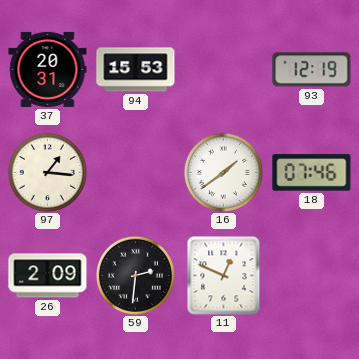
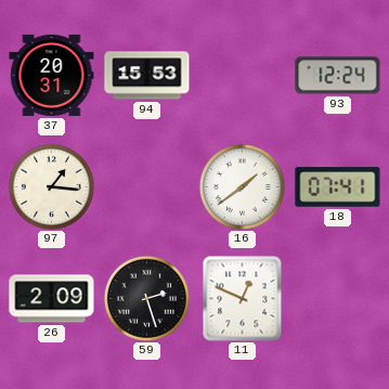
93: 12:19 -> 12:24
18: 07:46 -> 07:41
59: 2:31 -> 2:27
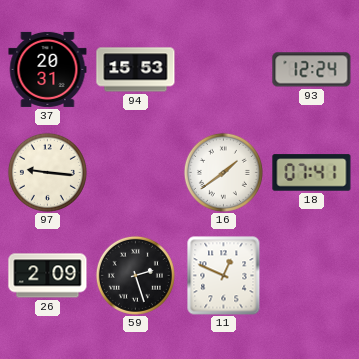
97: 1:16 -> 9:16
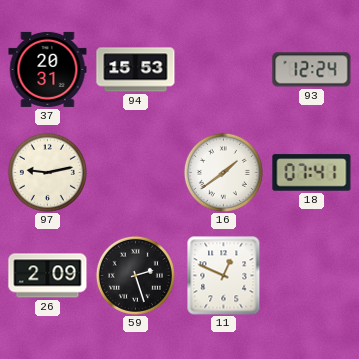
97: 9:16 -> 9:13
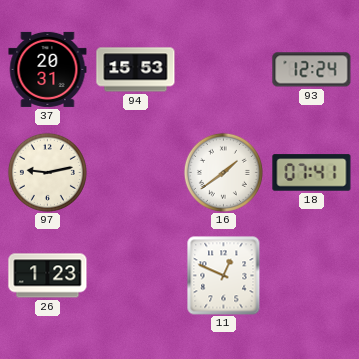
26: 2:09 -> 1:23
59: 2:27 -> none
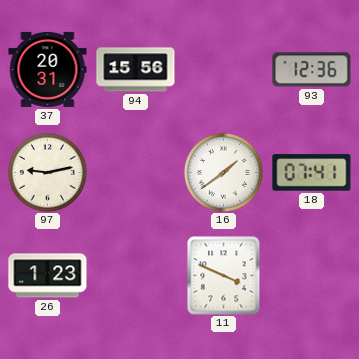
94: 15:53 -> 15:56
93: 12:24 -> 12:36
11: 12:49 -> 3:49
